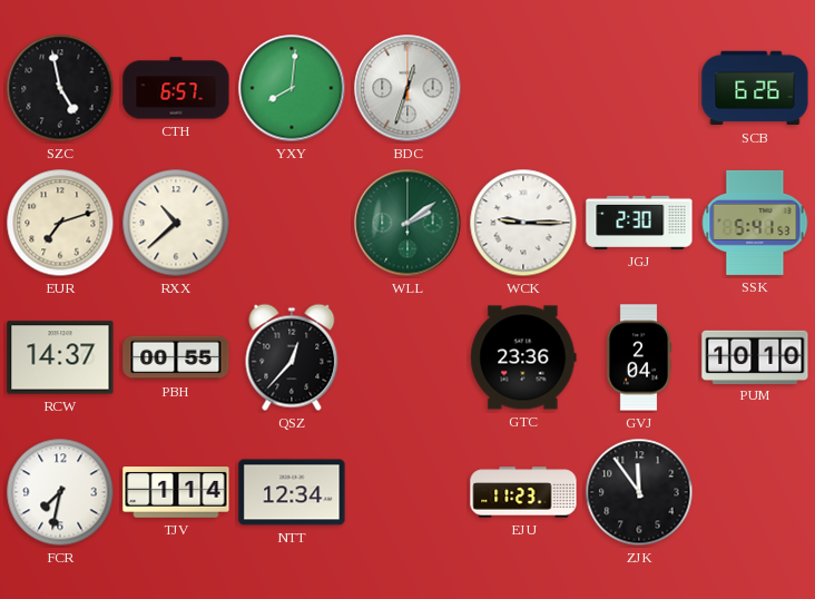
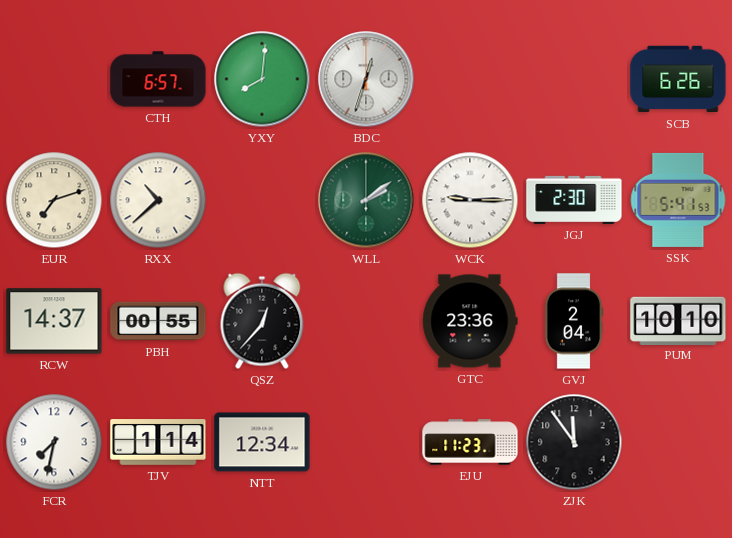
SZC: 4:58 -> none
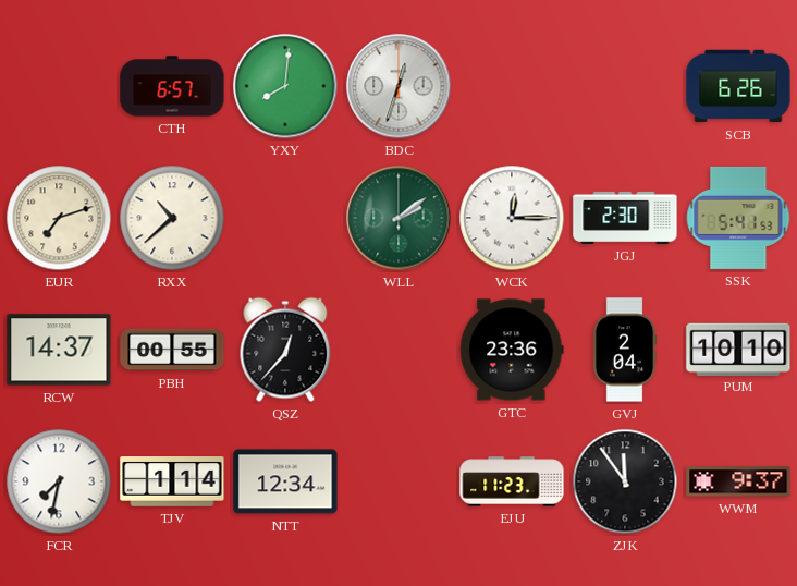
WCK: 9:15 -> 12:15
WWM: none -> 9:37
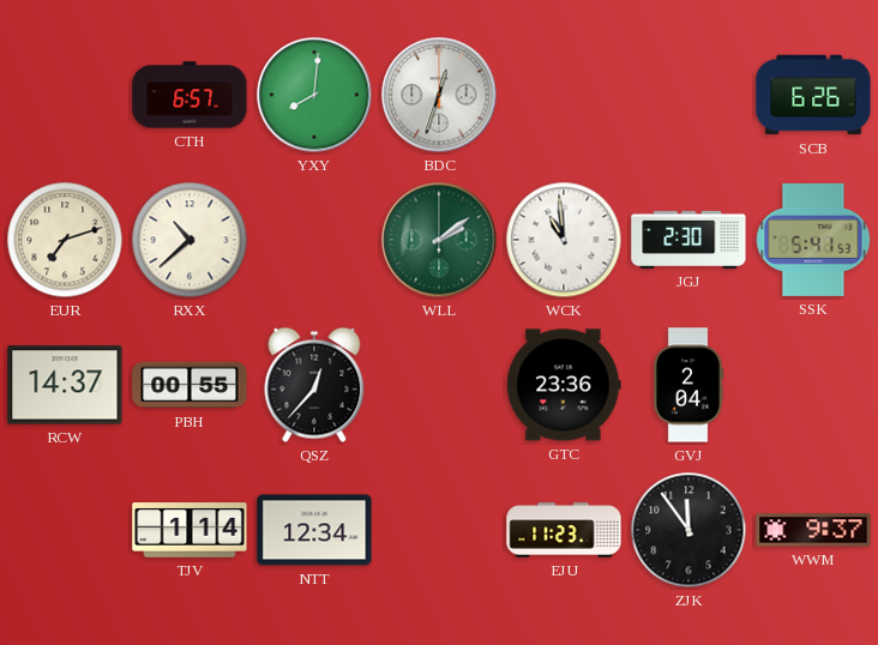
WCK: 12:15 -> 10:59
PUM: 10:10 -> none
FCR: 7:32 -> none
